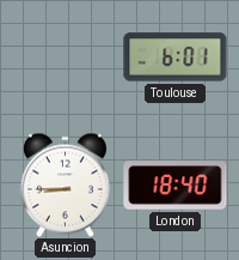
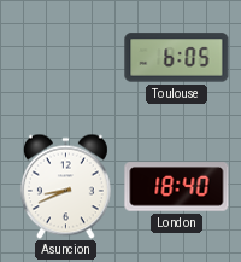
Toulouse: 6:01 -> 6:05
Asuncion: 8:45 -> 8:41
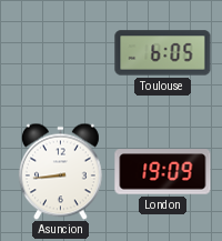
Asuncion: 8:41 -> 8:44
London: 18:40 -> 19:09
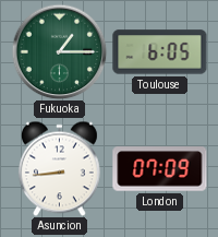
Fukuoka: none -> 1:15
London: 19:09 -> 07:09
